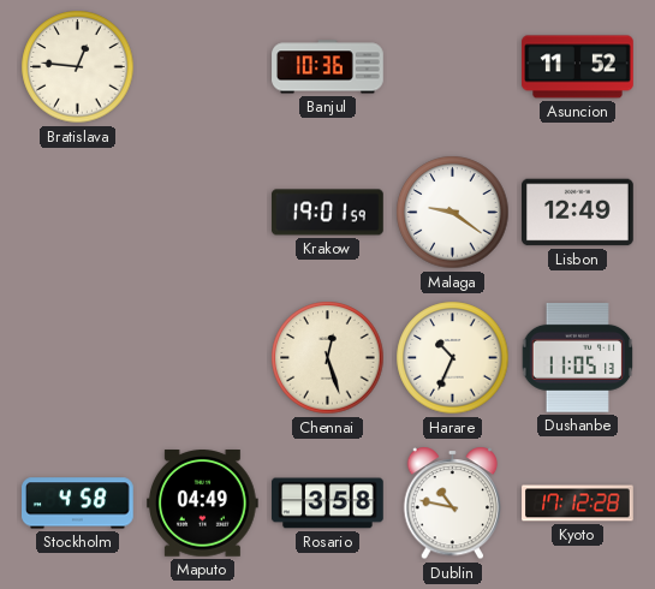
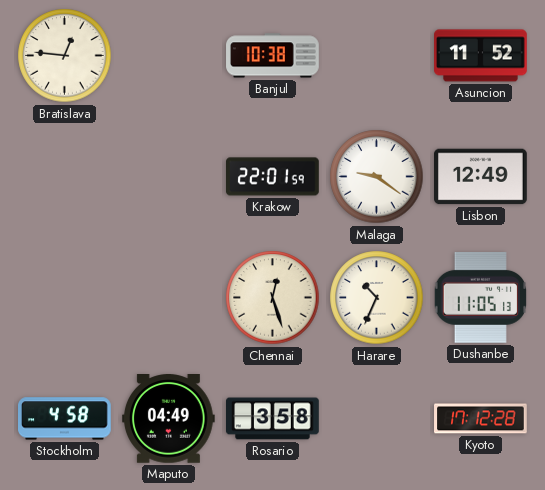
Banjul: 10:36 -> 10:38
Krakow: 19:01 -> 22:01
Dublin: 10:47 -> none
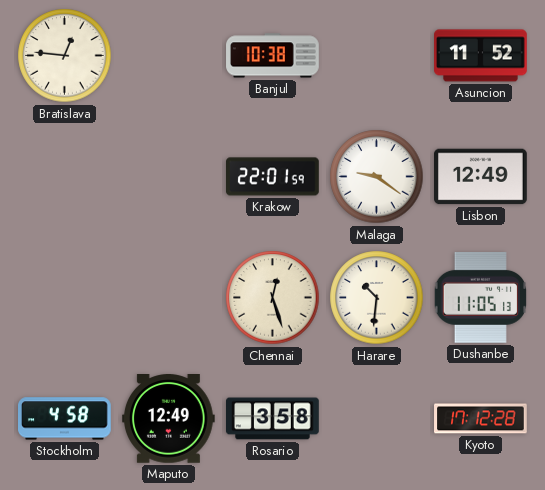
Harare: 10:34 -> 10:31
Maputo: 04:49 -> 12:49
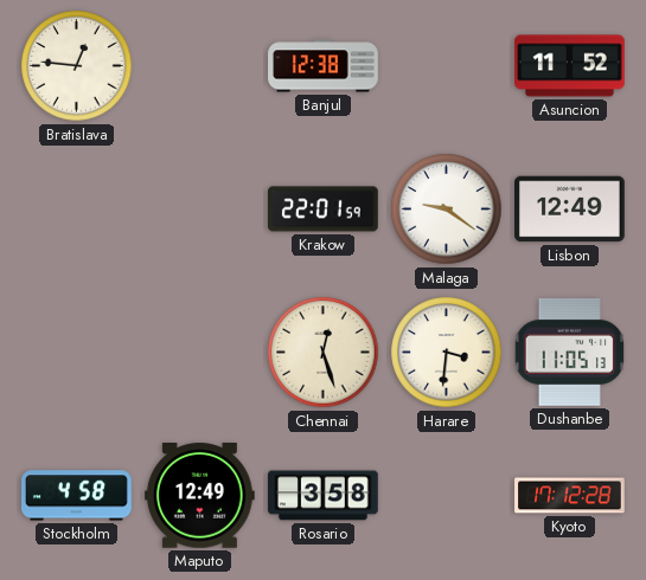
Banjul: 10:38 -> 12:38
Harare: 10:31 -> 3:31
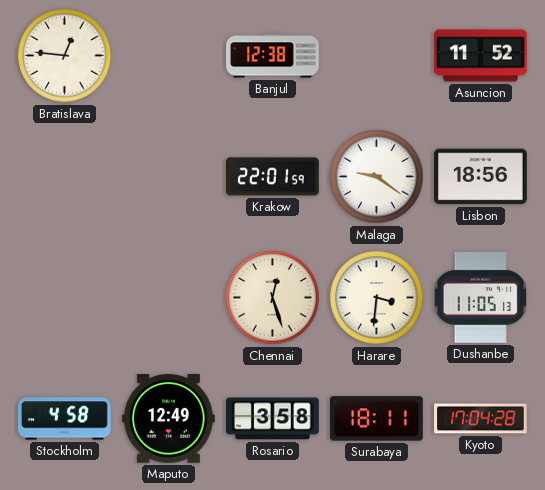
Lisbon: 12:49 -> 18:56
Surabaya: none -> 18:11
Kyoto: 17:12 -> 17:04
